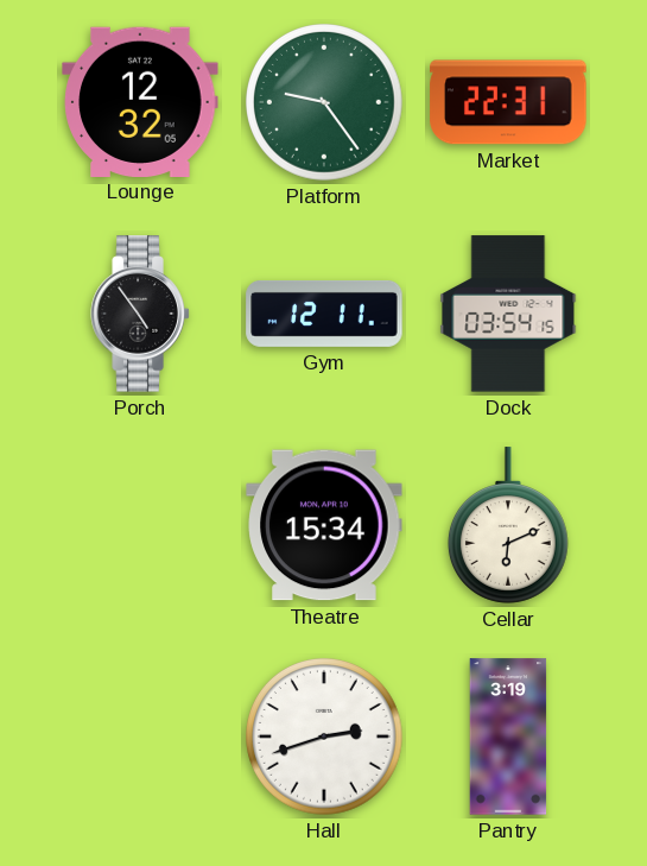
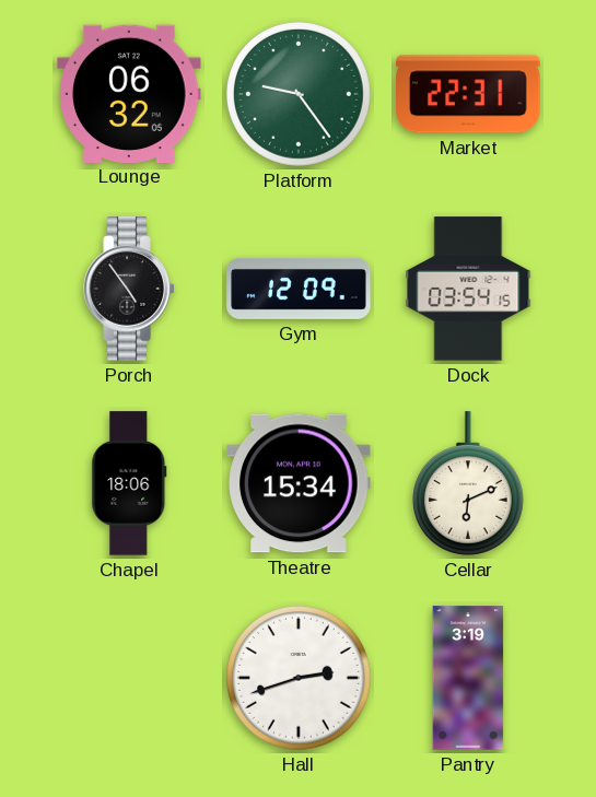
Lounge: 12:32 -> 06:32
Gym: 12:11 -> 12:09
Chapel: none -> 18:06
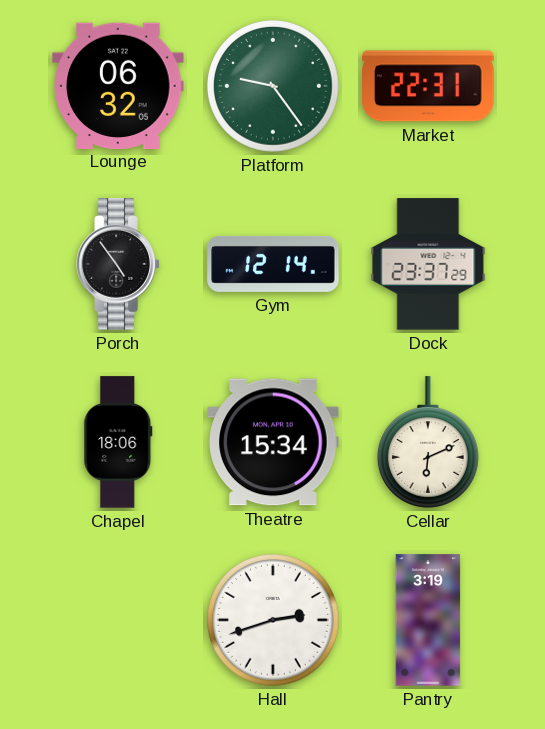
Gym: 12:09 -> 12:14
Dock: 03:54 -> 23:37
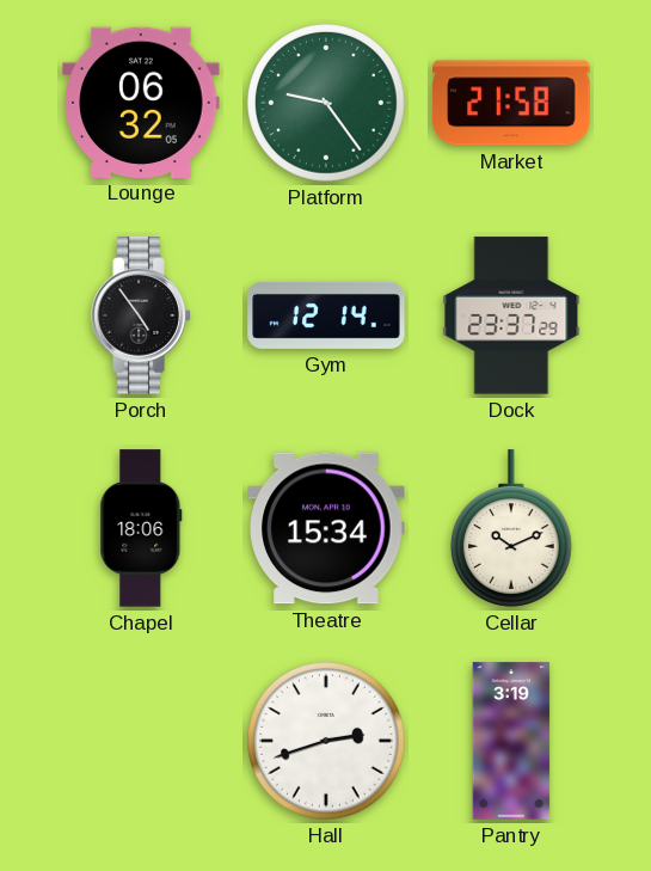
Market: 22:31 -> 21:58
Cellar: 6:11 -> 10:11
